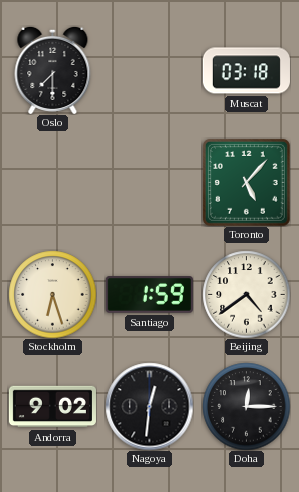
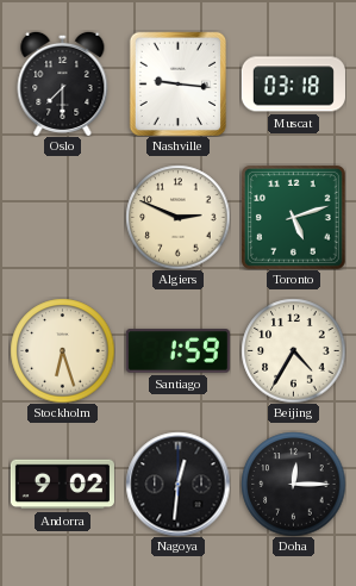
Nashville: none -> 9:16
Algiers: none -> 2:49
Toronto: 5:07 -> 5:12
Beijing: 4:39 -> 4:35
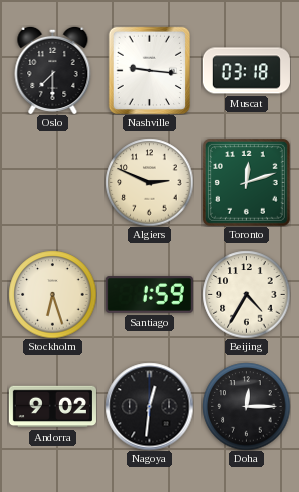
Toronto: 5:12 -> 12:12
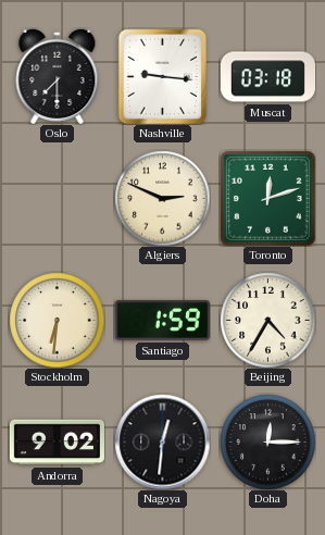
Stockholm: 6:27 -> 6:31
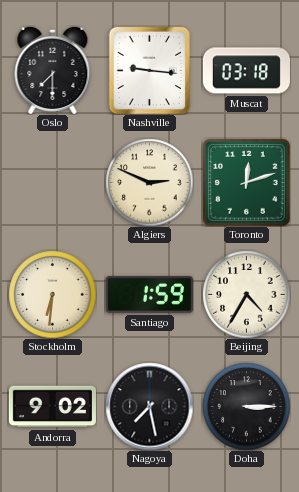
Nagoya: 12:31 -> 7:28
Doha: 12:15 -> 3:15
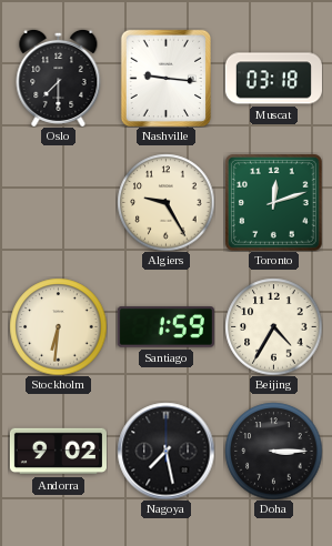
Algiers: 2:49 -> 9:25
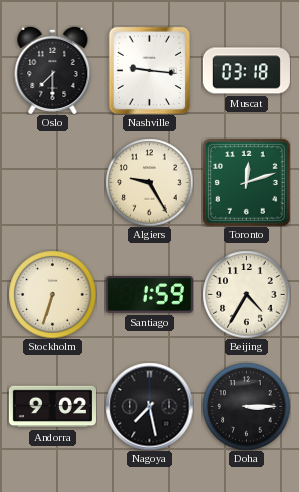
Stockholm: 6:31 -> 6:33
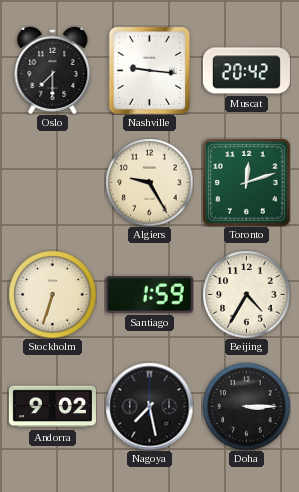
Muscat: 03:18 -> 20:42
